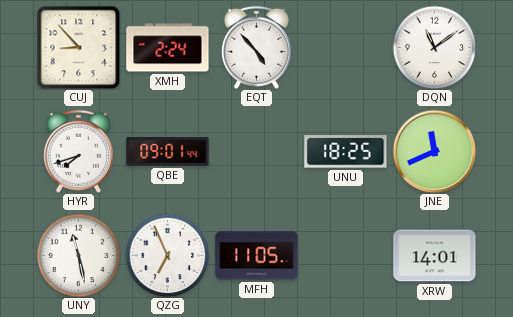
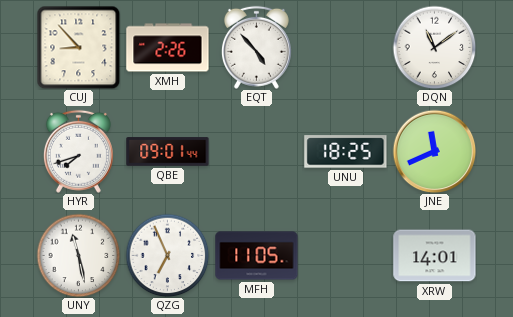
XMH: 2:24 -> 2:26
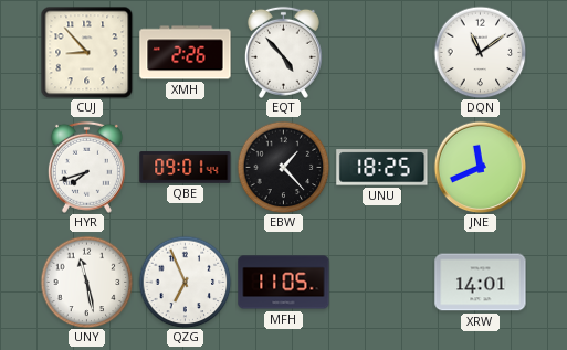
EBW: none -> 1:23
